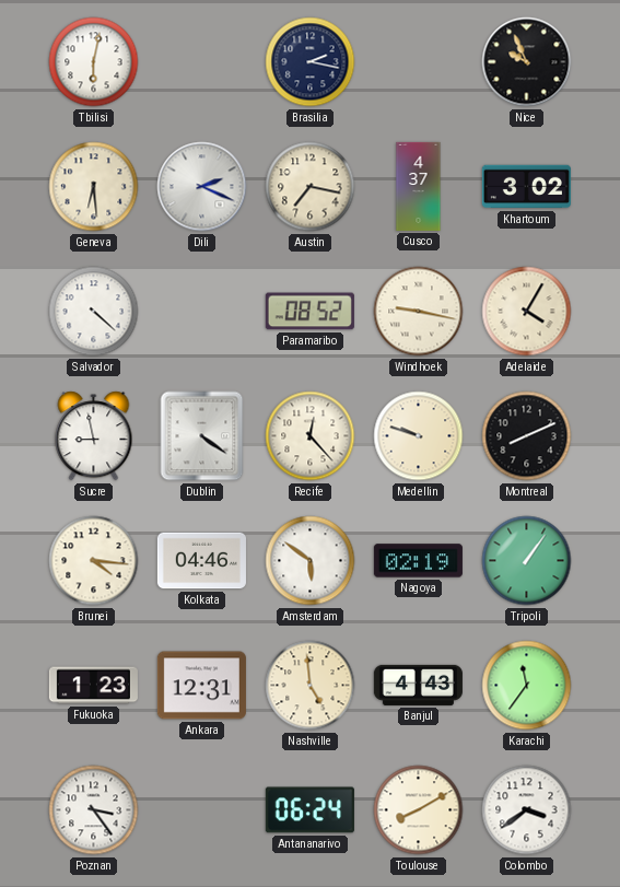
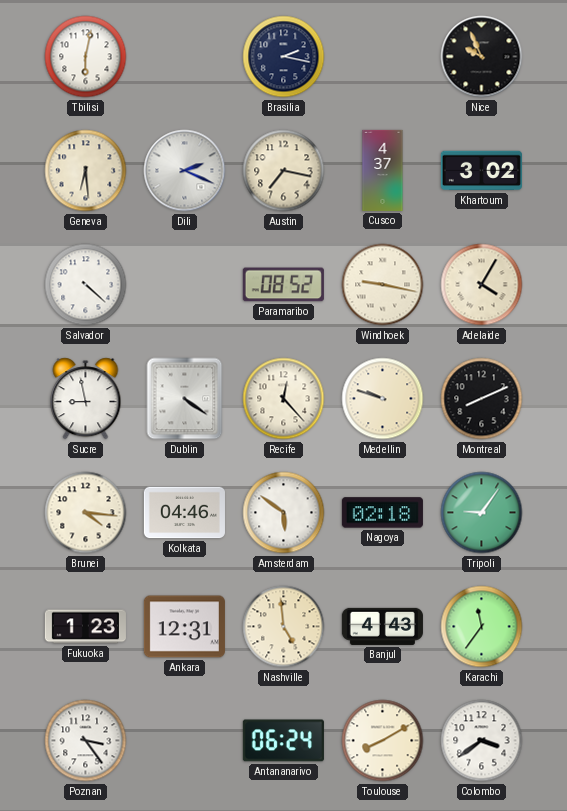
Nagoya: 02:19 -> 02:18
Tripoli: 1:06 -> 9:06
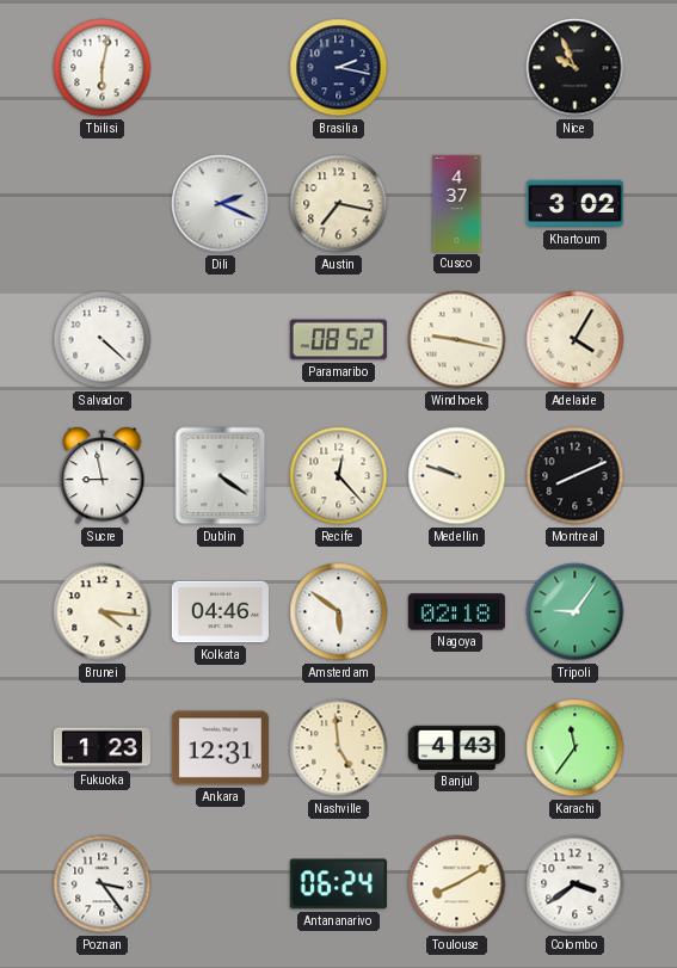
Geneva: 6:29 -> none
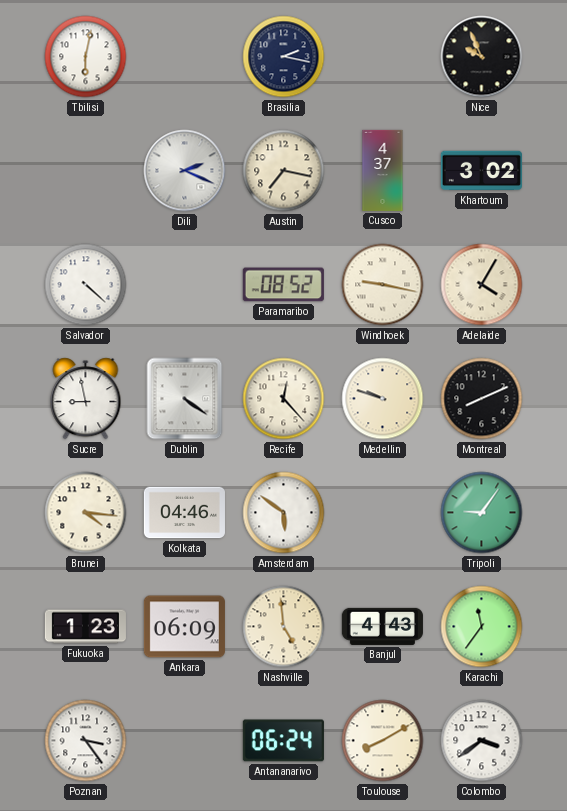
Nagoya: 02:18 -> none
Ankara: 12:31 -> 06:09
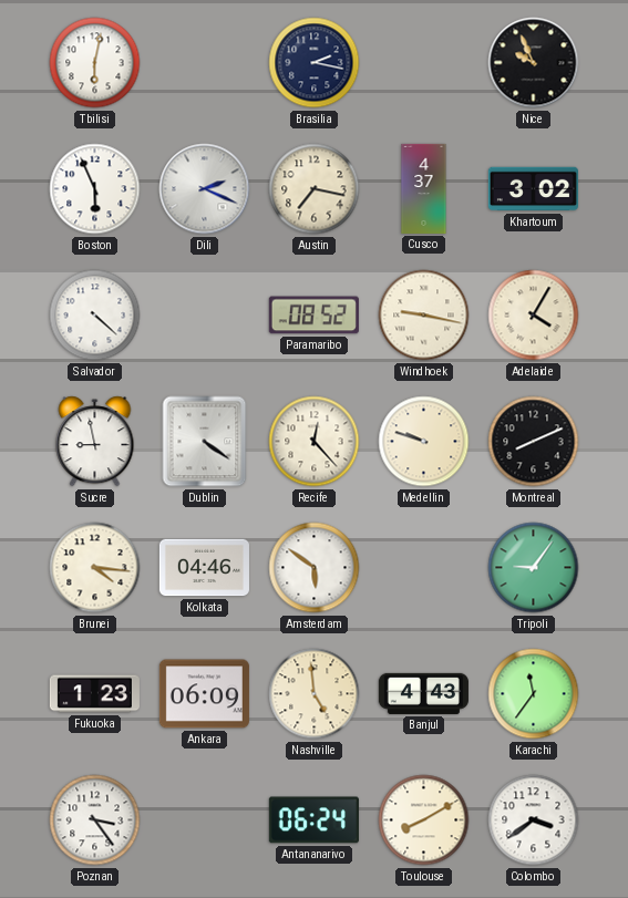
Boston: none -> 5:56
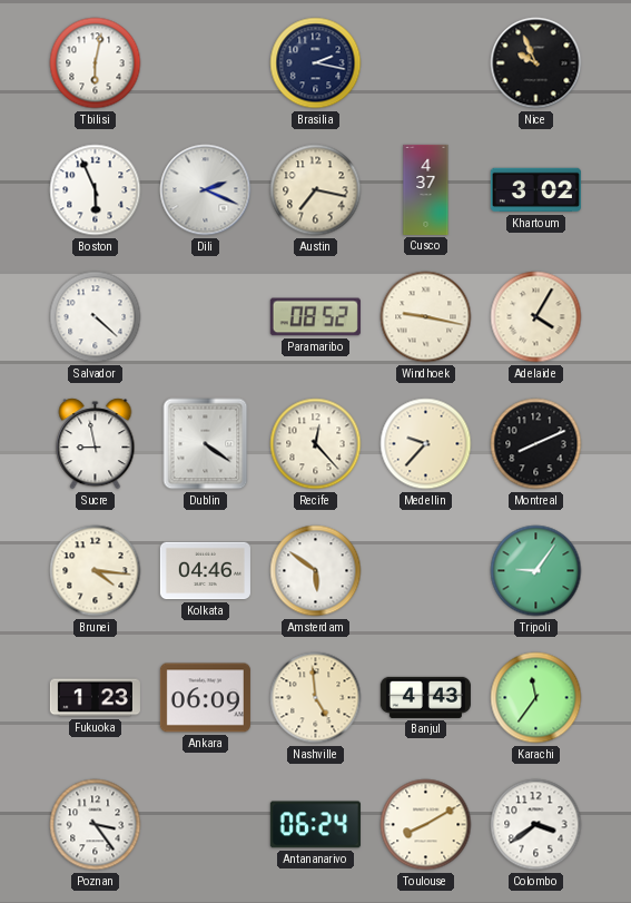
Medellin: 9:48 -> 9:37
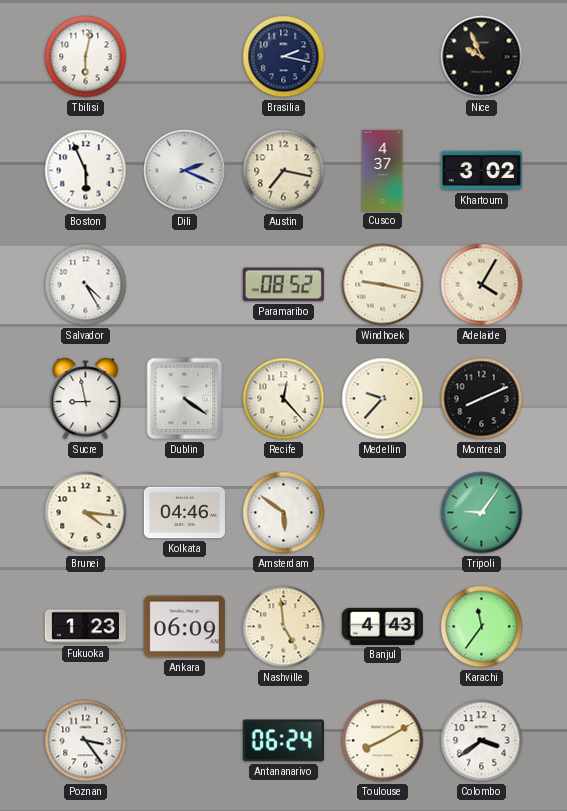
Salvador: 4:22 -> 4:25
